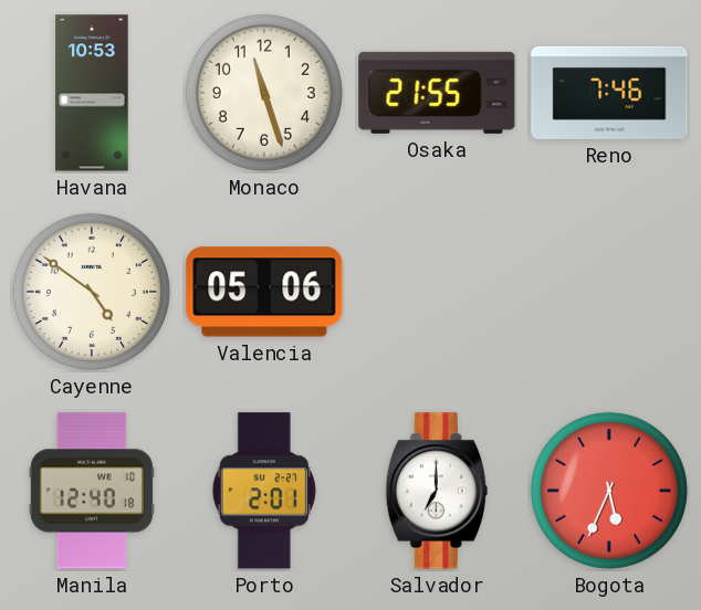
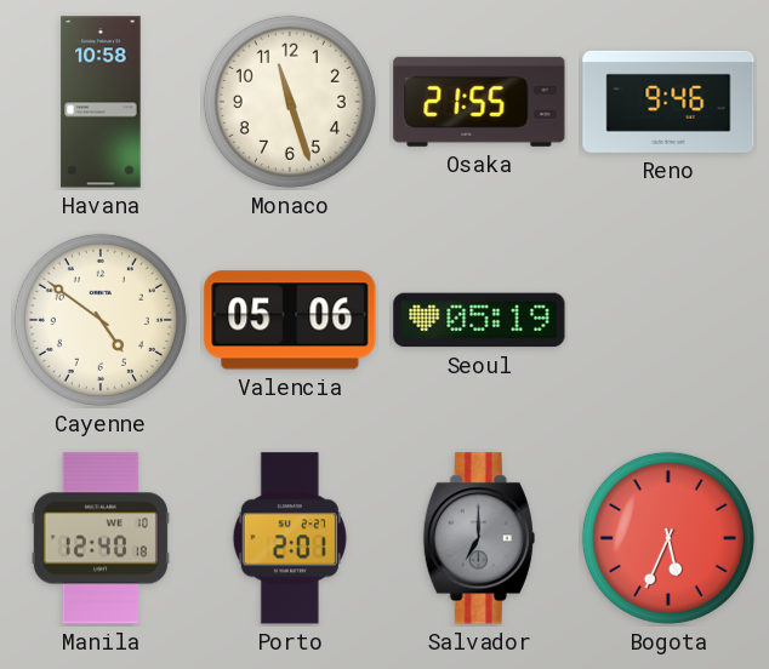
Havana: 10:53 -> 10:58
Reno: 7:46 -> 9:46
Seoul: none -> 05:19
Salvador dial: white -> grey
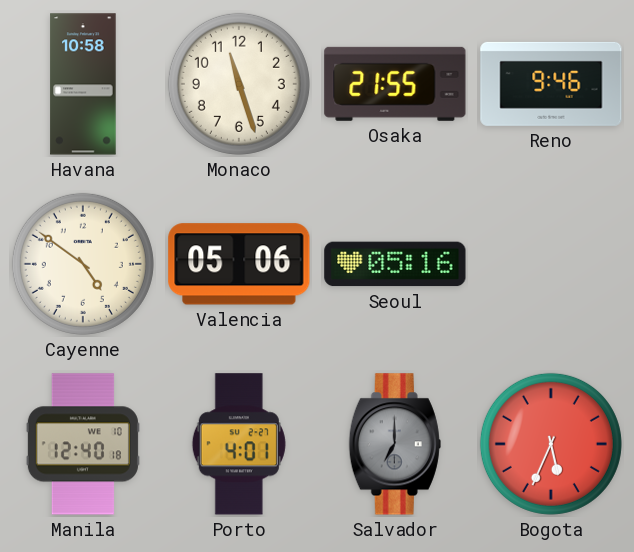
Seoul: 05:19 -> 05:16
Porto: 2:01 -> 4:01
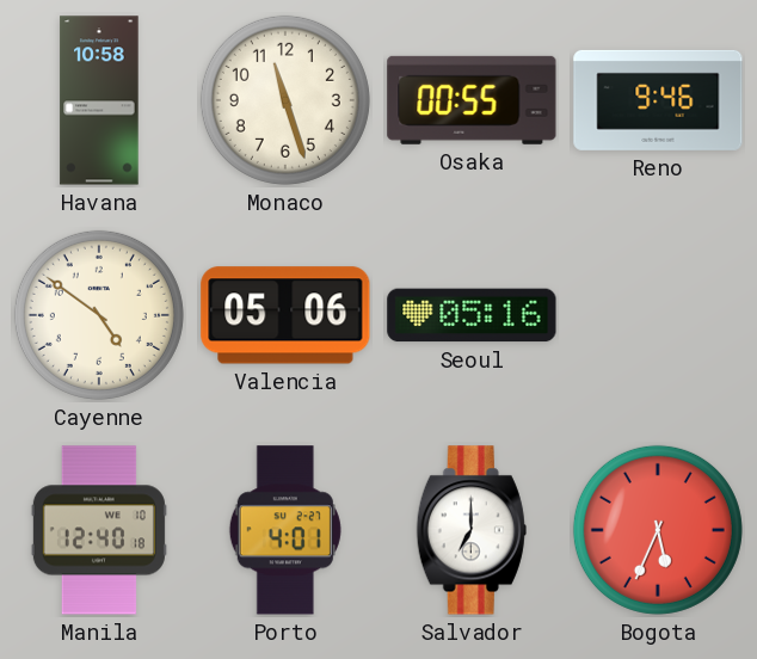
Osaka: 21:55 -> 00:55
Salvador dial: grey -> white
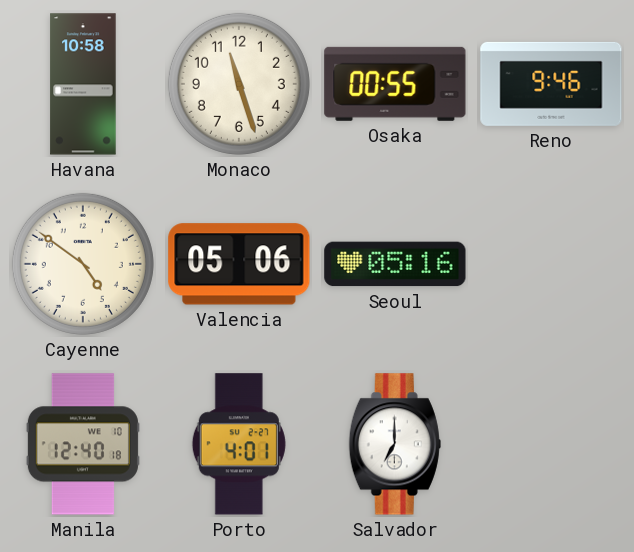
Bogota: 5:34 -> none
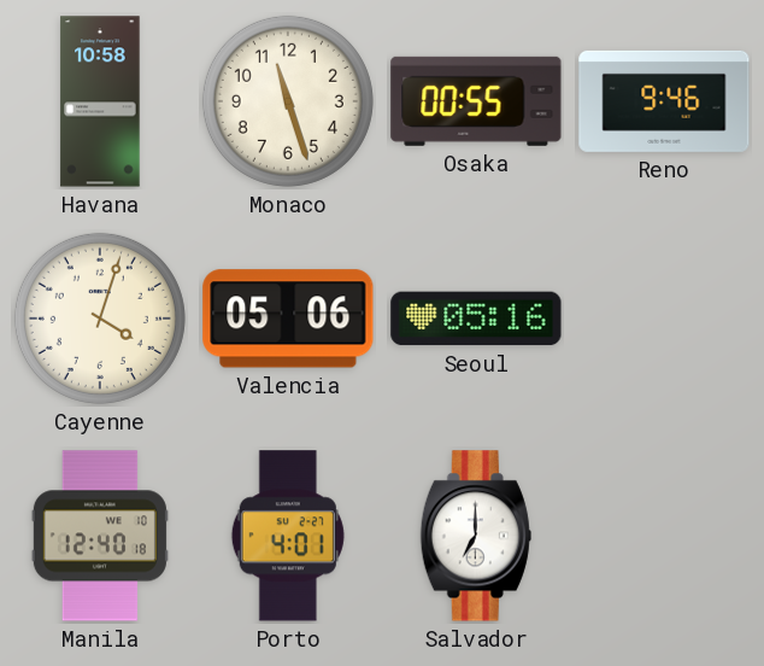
Cayenne: 4:51 -> 4:03
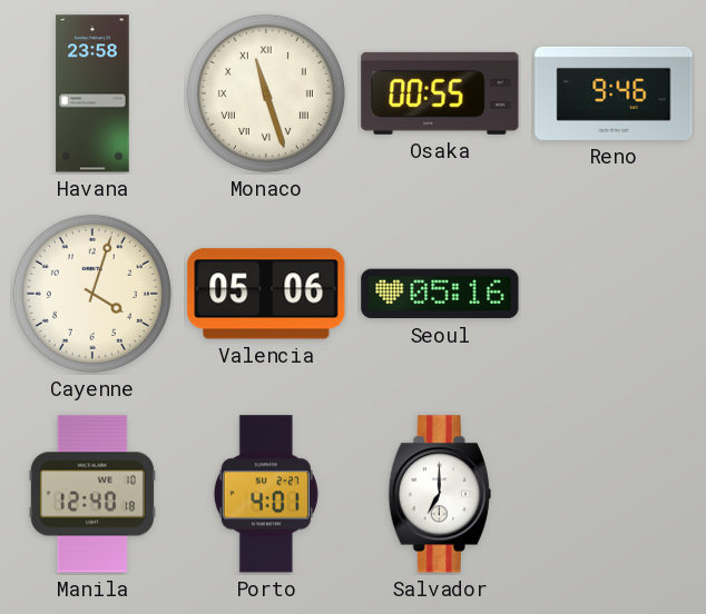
Havana: 10:58 -> 23:58
Monaco numerals: Arabic -> Roman
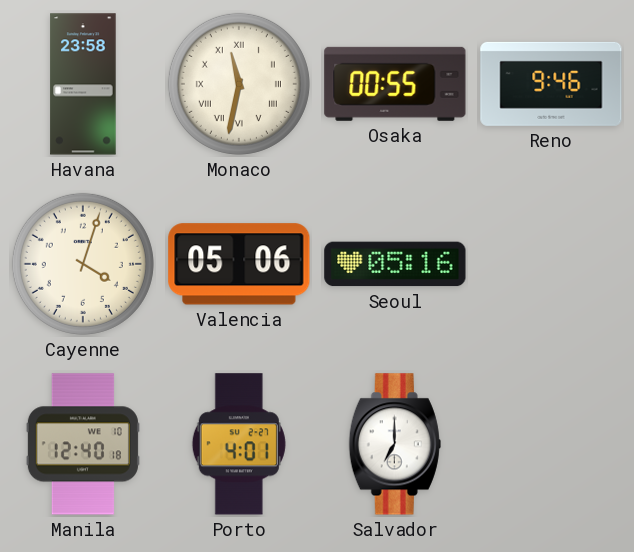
Monaco: 11:27 -> 11:32
